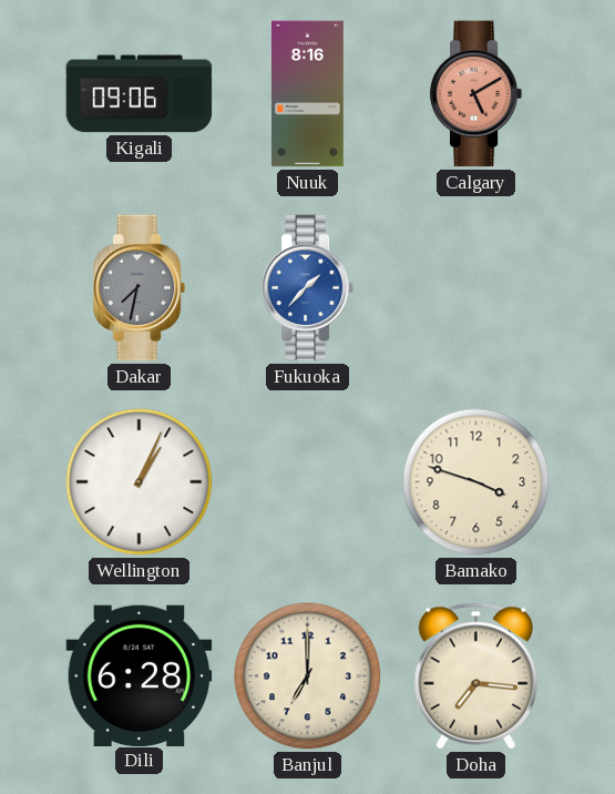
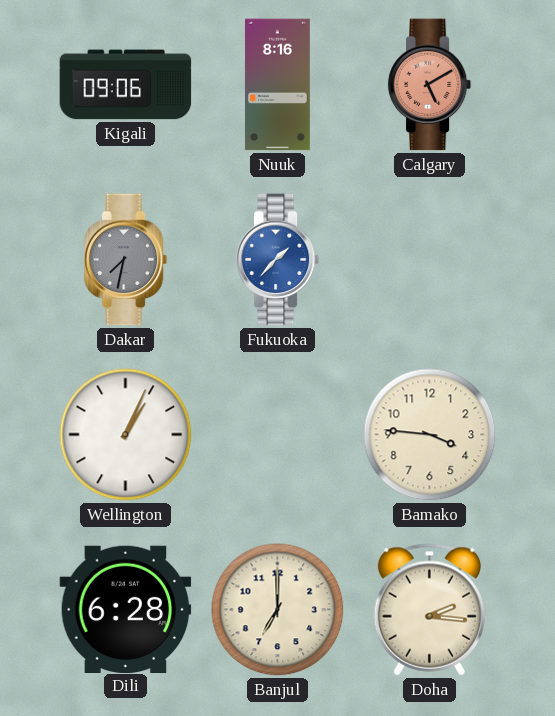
Bamako: 3:48 -> 3:46
Doha: 7:16 -> 2:16
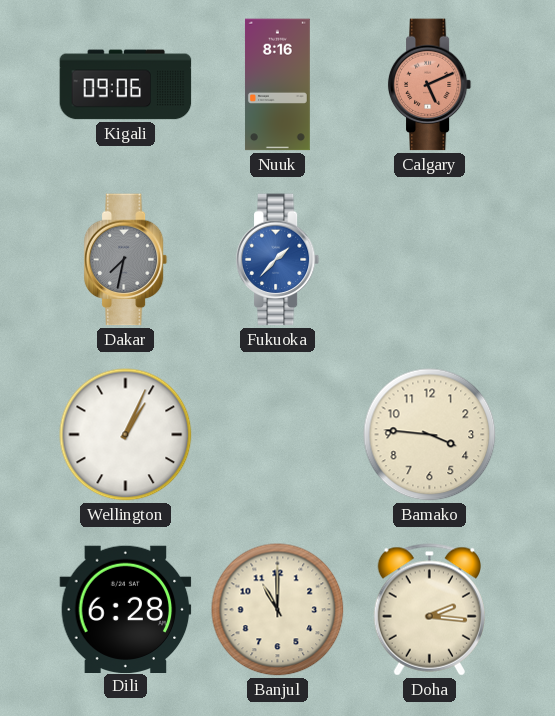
Calgary: 5:10 -> 5:11
Banjul: 7:00 -> 11:00
